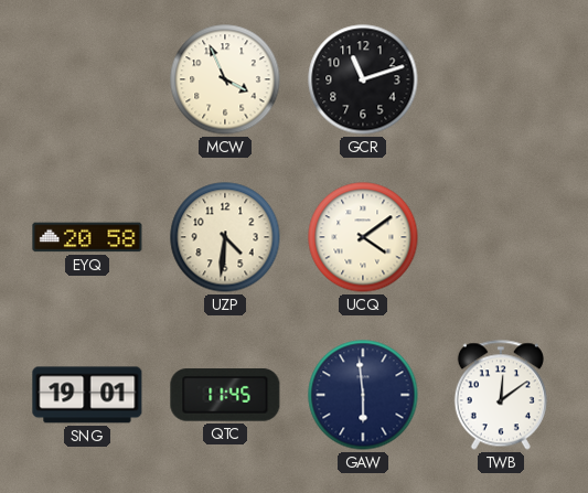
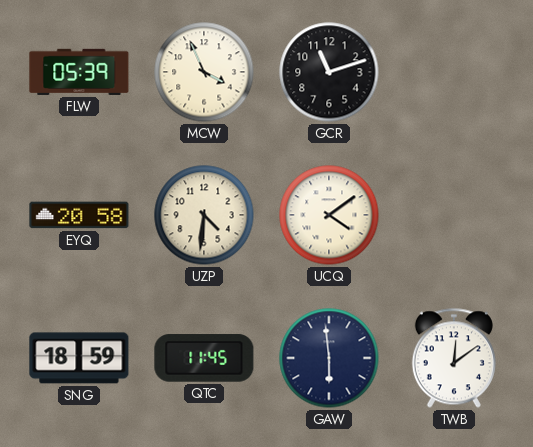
FLW: none -> 05:39
SNG: 19:01 -> 18:59
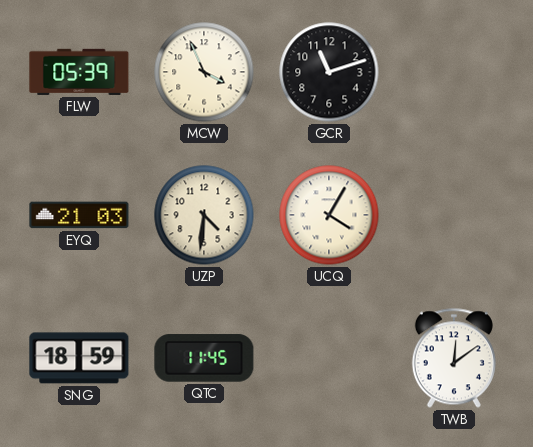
EYQ: 20:58 -> 21:03
UCQ: 4:09 -> 4:05
GAW: 5:59 -> none
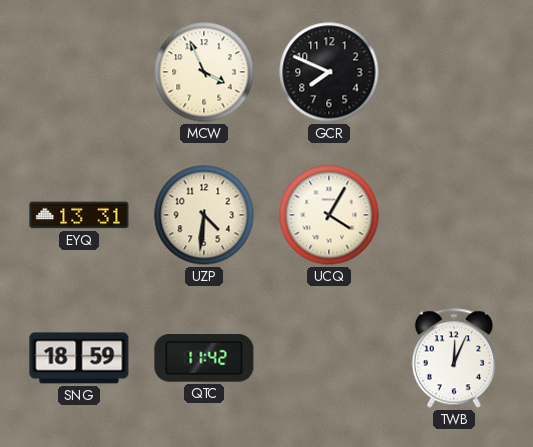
FLW: 05:39 -> none
GCR: 11:12 -> 7:49
EYQ: 21:03 -> 13:31
QTC: 11:45 -> 11:42
TWB: 12:09 -> 12:04
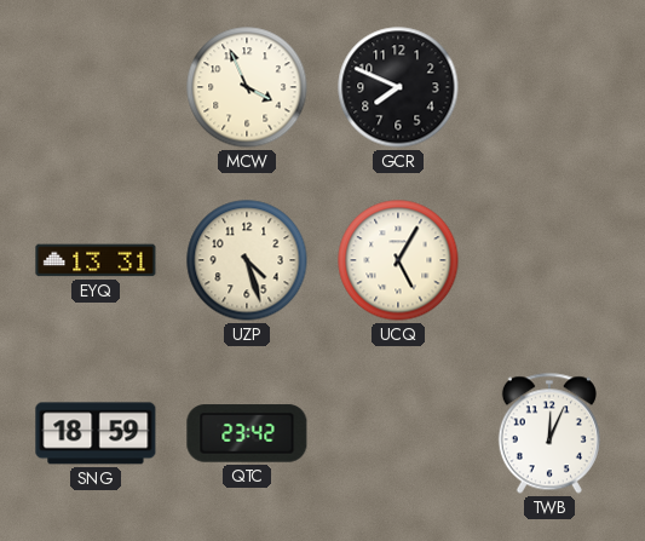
UZP: 4:31 -> 4:27
UCQ: 4:05 -> 5:05
QTC: 11:42 -> 23:42
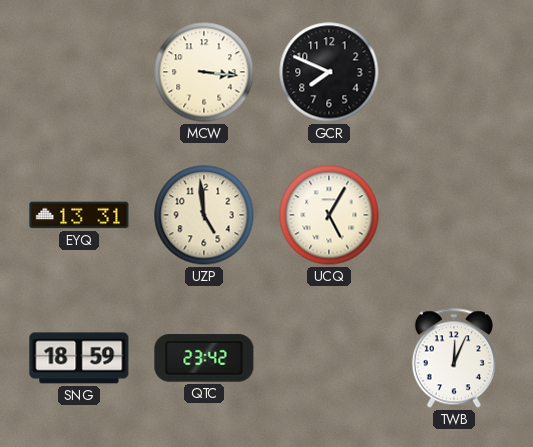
MCW: 3:56 -> 3:16
UZP: 4:27 -> 4:59
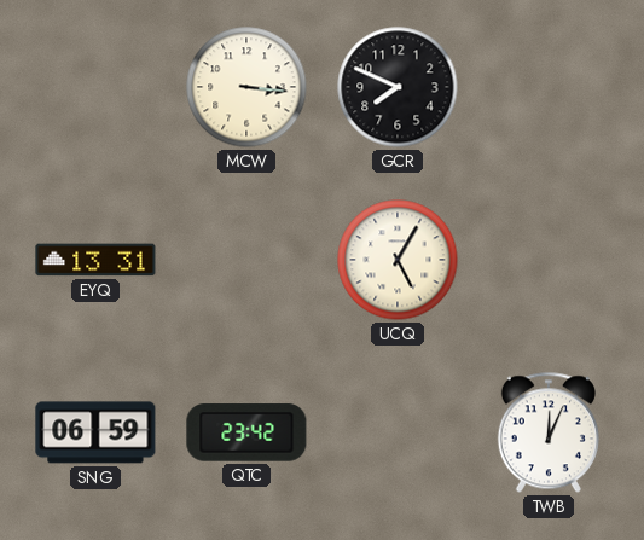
UZP: 4:59 -> none
SNG: 18:59 -> 06:59
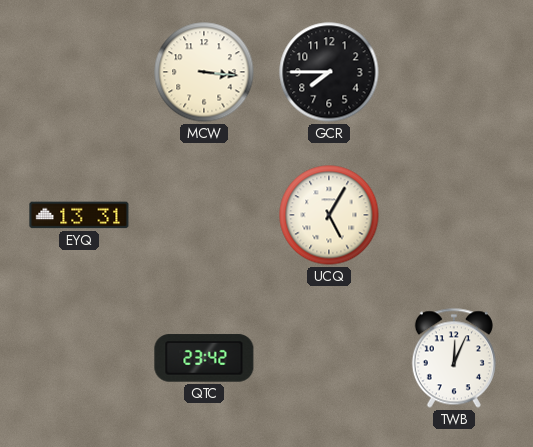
GCR: 7:49 -> 7:45
SNG: 06:59 -> none
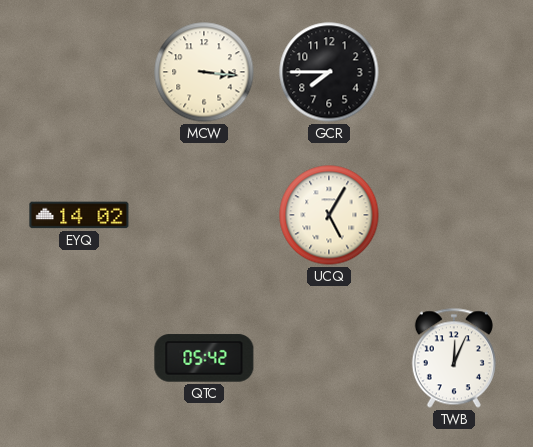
EYQ: 13:31 -> 14:02
QTC: 23:42 -> 05:42
